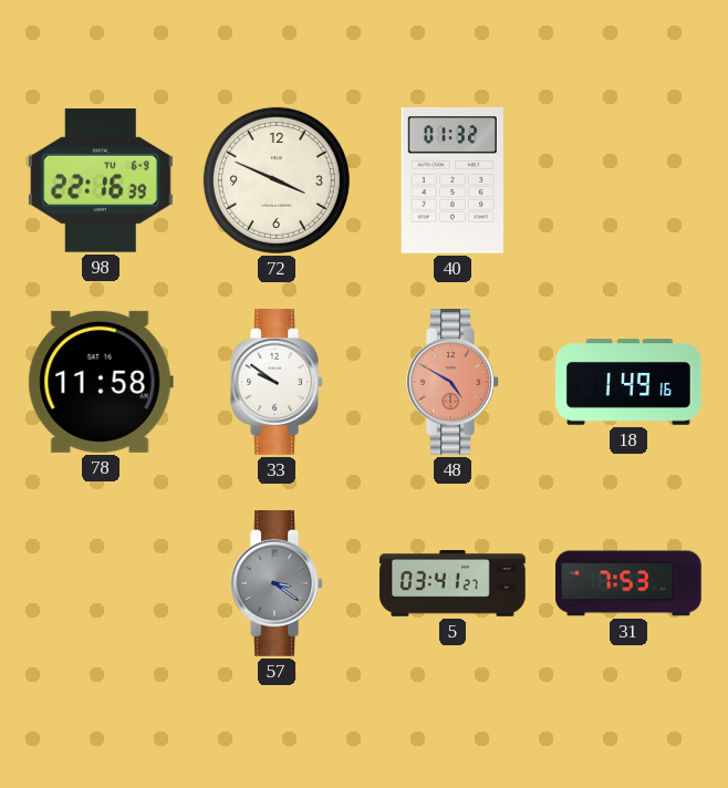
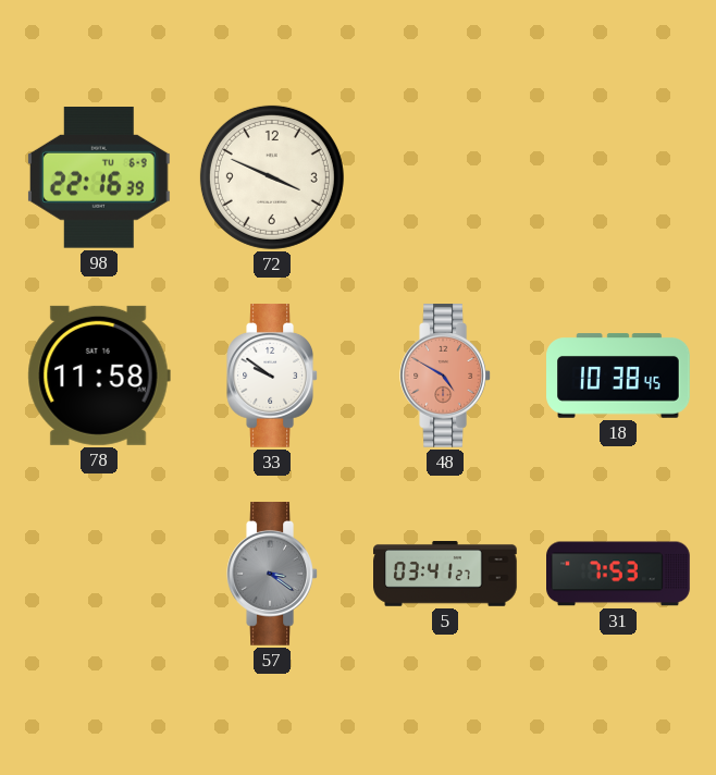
40: 01:32 -> none
18: 1:49 -> 10:38
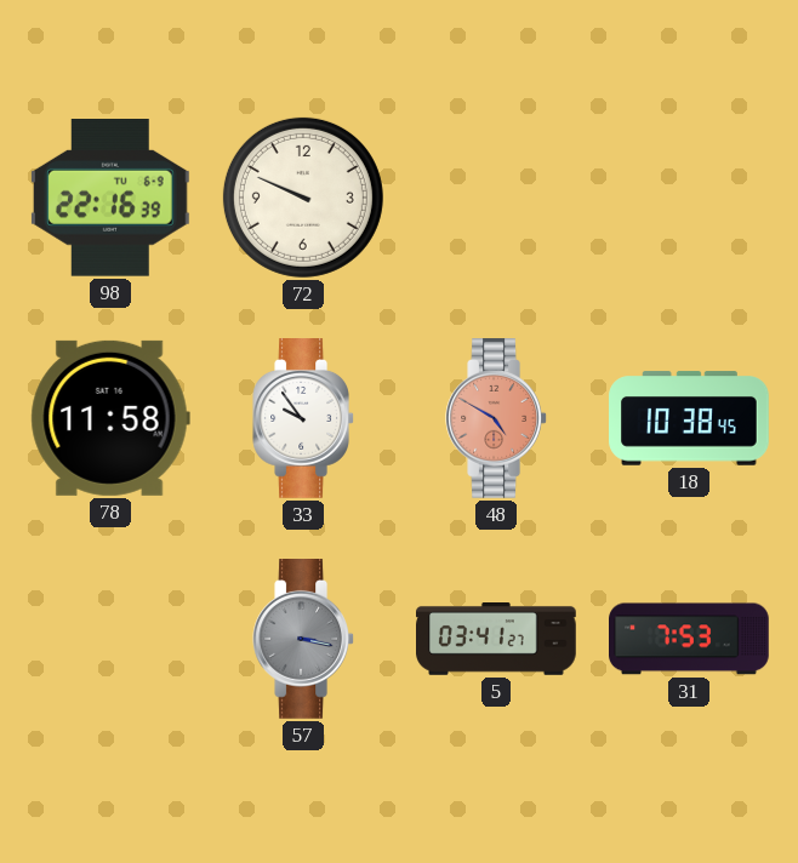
72: 3:49 -> 9:49
33: 9:51 -> 9:54
57: 3:21 -> 3:17
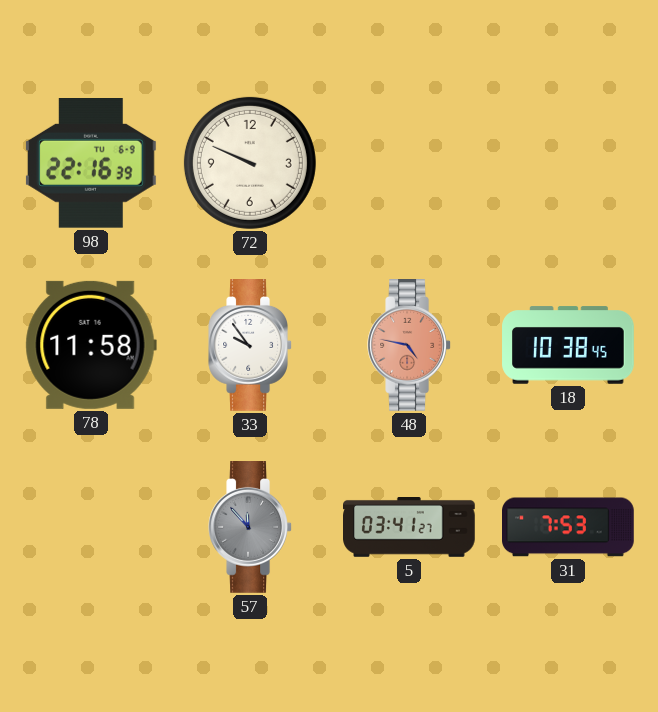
48: 4:50 -> 4:47
57: 3:17 -> 11:53
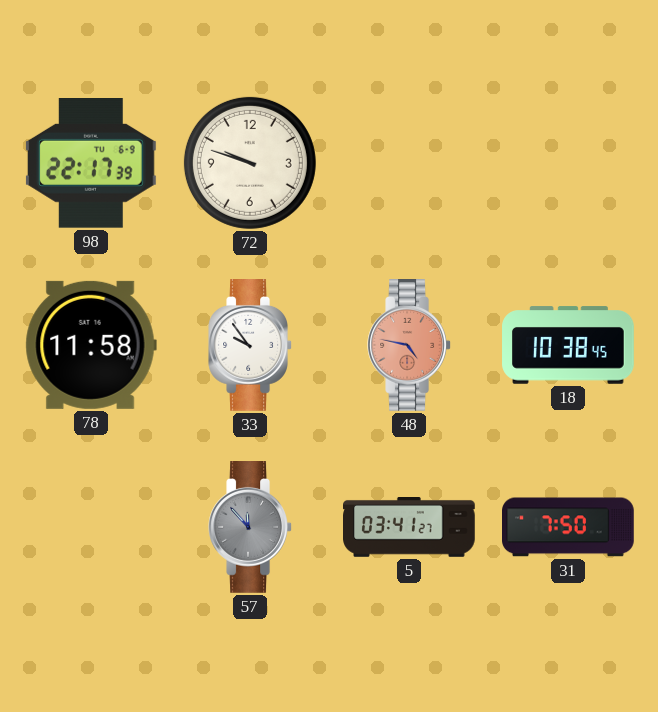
98: 22:16 -> 22:17
72: 9:49 -> 9:48
31: 7:53 -> 7:50
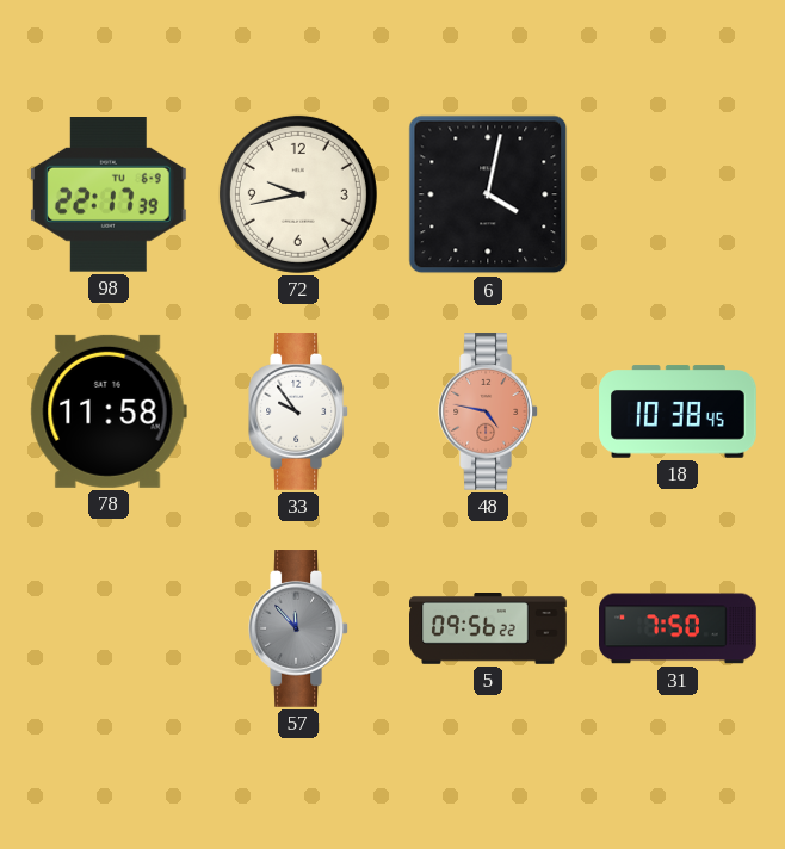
72: 9:48 -> 9:43
6: none -> 4:02
5: 03:41 -> 09:56
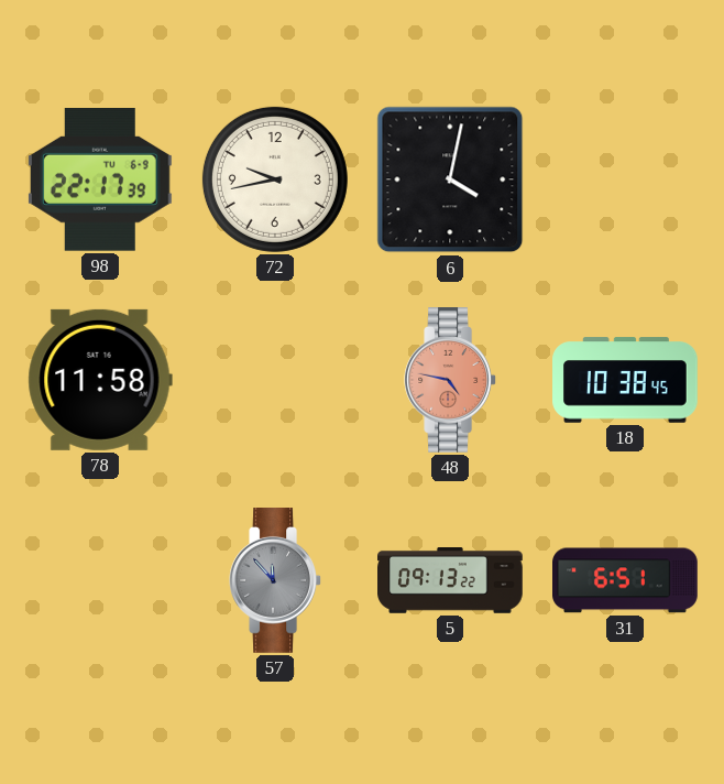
33: 9:54 -> none
5: 09:56 -> 09:13
31: 7:50 -> 6:51
